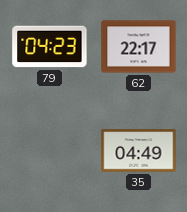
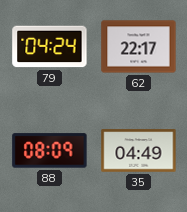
79: 04:23 -> 04:24
88: none -> 08:09
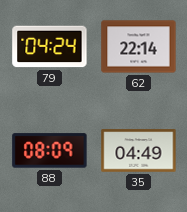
62: 22:17 -> 22:14
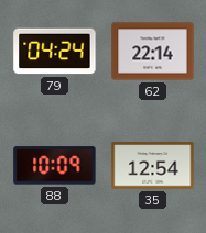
88: 08:09 -> 10:09
35: 04:49 -> 12:54
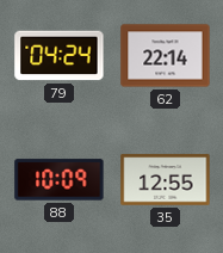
35: 12:54 -> 12:55
